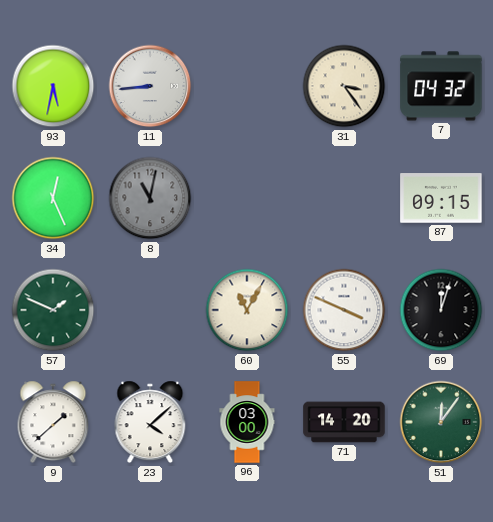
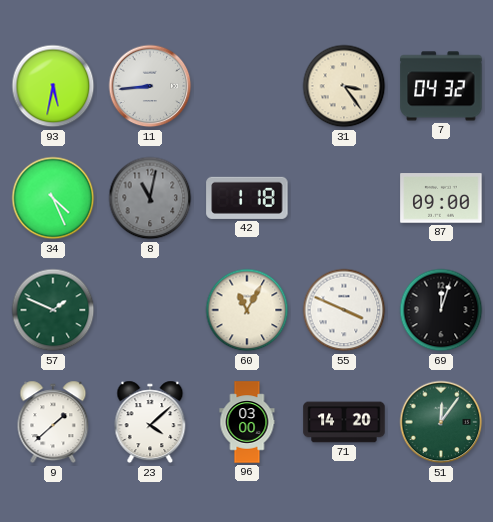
34: 12:26 -> 4:26
42: none -> 1:18
87: 09:15 -> 09:00
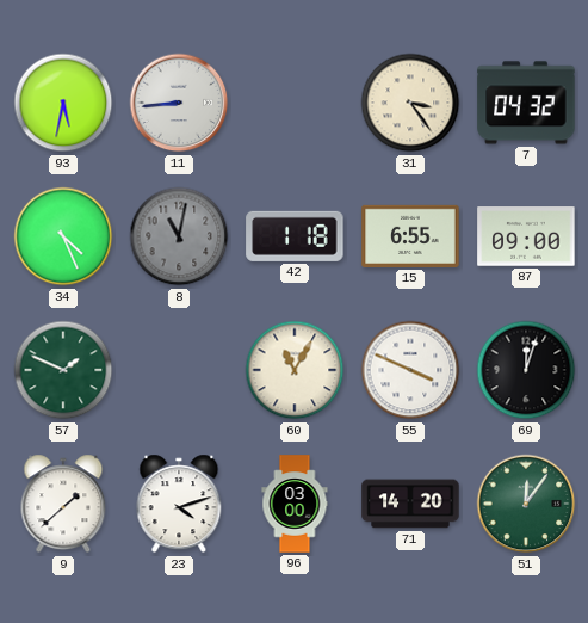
15: none -> 6:55
23: 4:08 -> 4:12
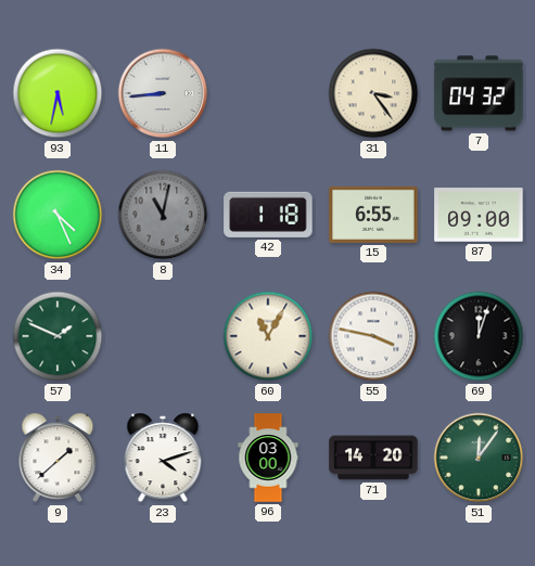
55: 3:49 -> 3:47
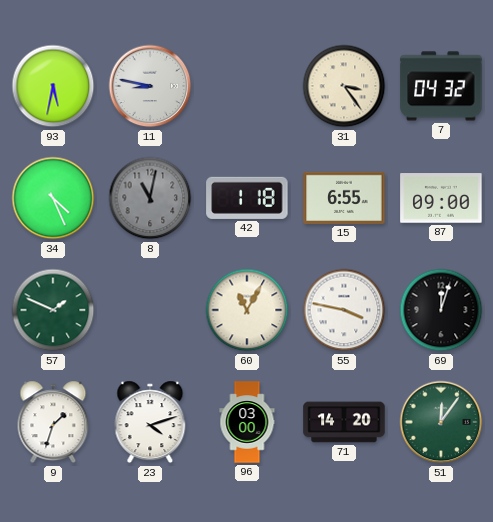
11: 8:44 -> 8:47
9: 1:38 -> 1:33
